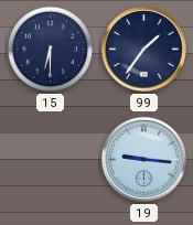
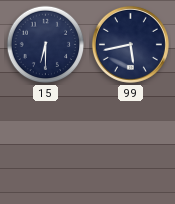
99: 1:36 -> 5:43
19: 9:16 -> none
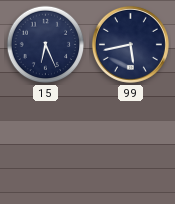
15: 6:30 -> 6:26
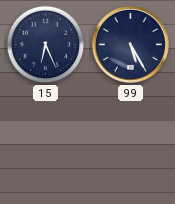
99: 5:43 -> 5:25
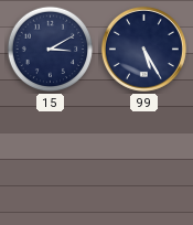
15: 6:26 -> 3:10
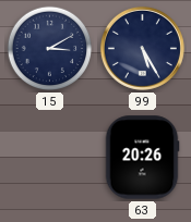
63: none -> 20:26
